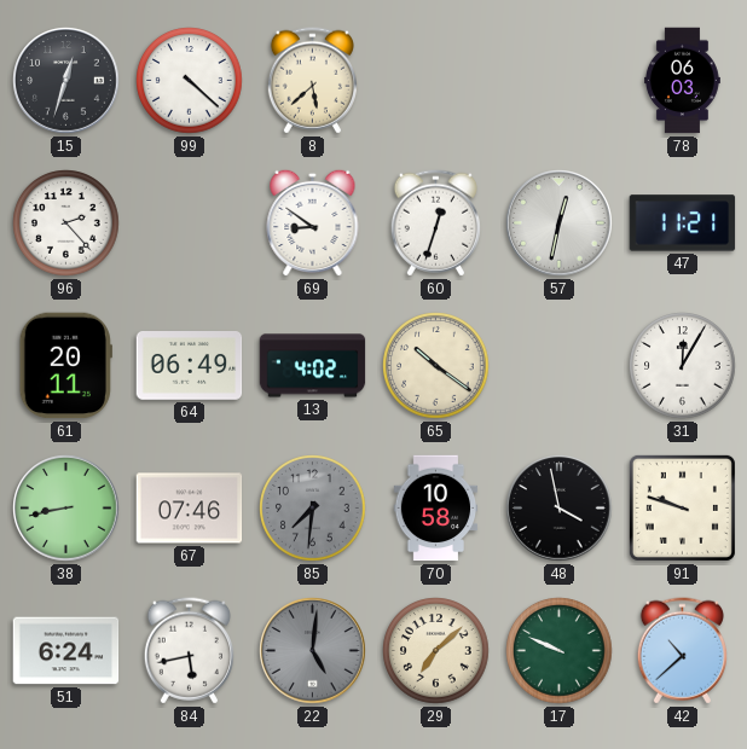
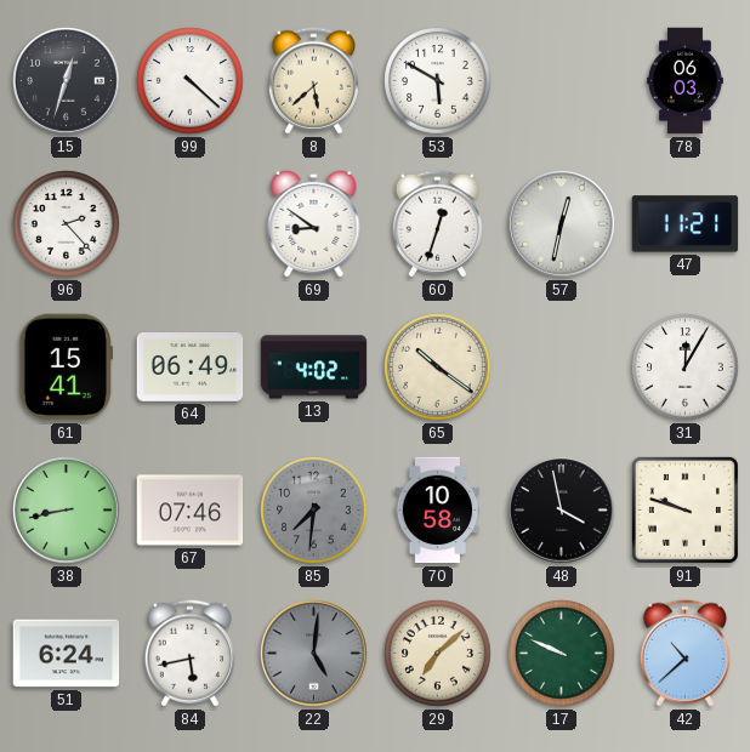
53: none -> 5:50
61: 20:11 -> 15:41
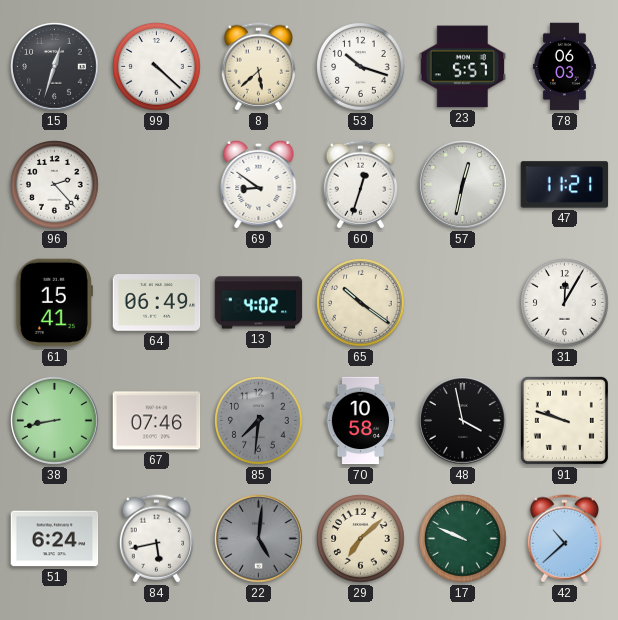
53: 5:50 -> 10:18
23: none -> 5:57
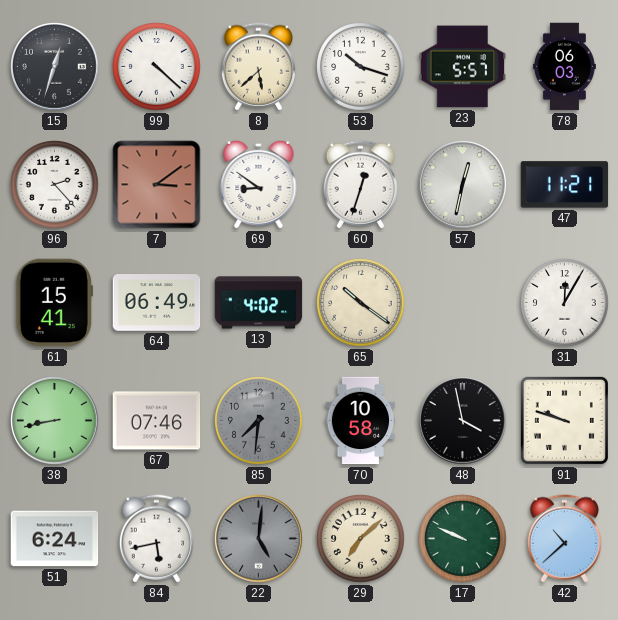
7: none -> 3:09
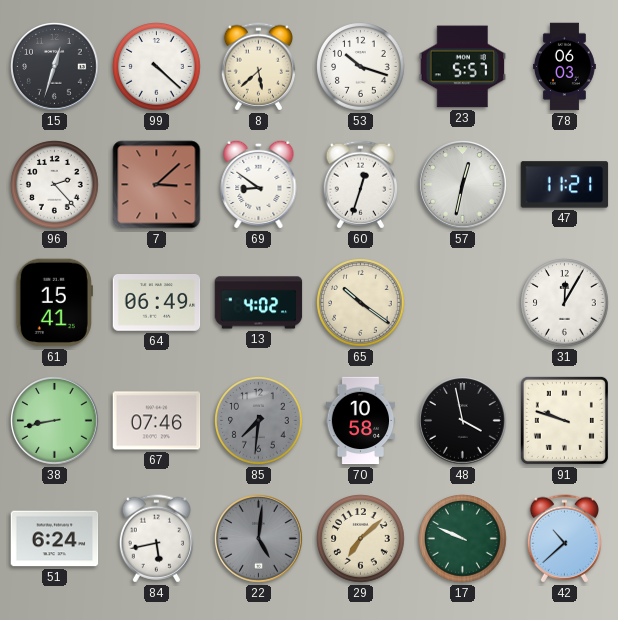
7: 3:09 -> 3:08
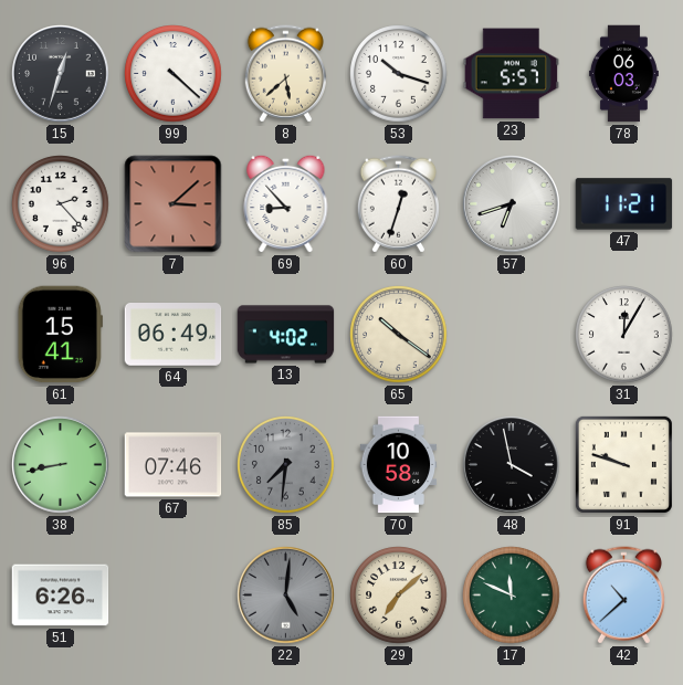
69: 8:51 -> 8:53
57: 12:32 -> 6:42
51: 6:24 -> 6:26
84: 5:43 -> none
17: 9:49 -> 11:49
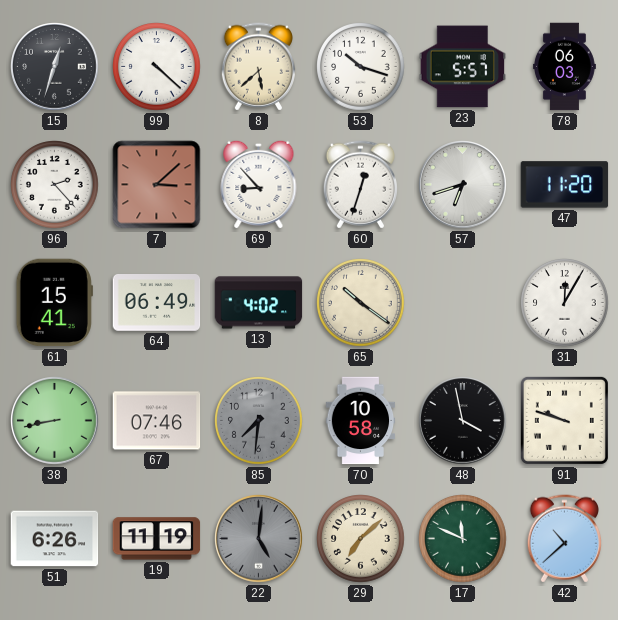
47: 11:21 -> 11:20
19: none -> 11:19
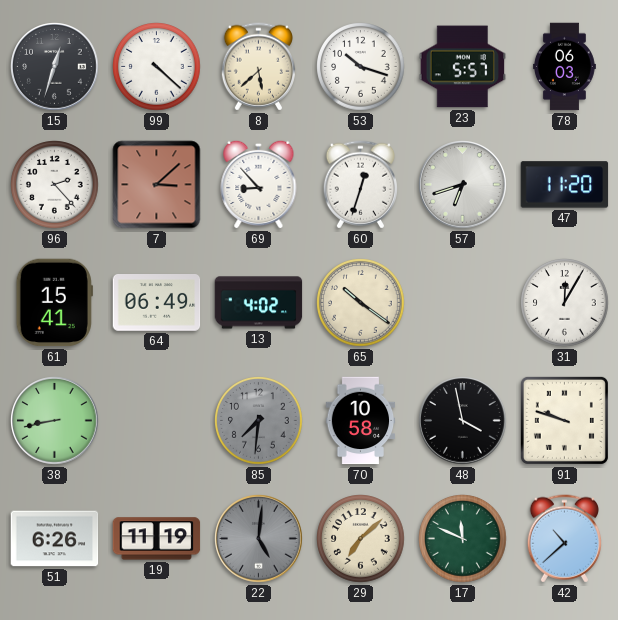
67: 07:46 -> none
